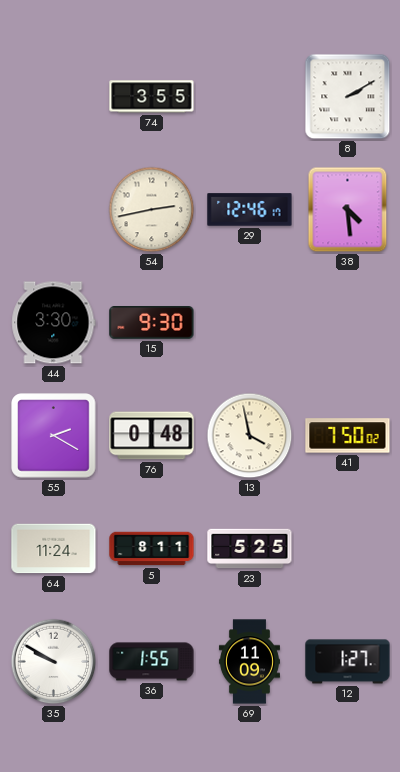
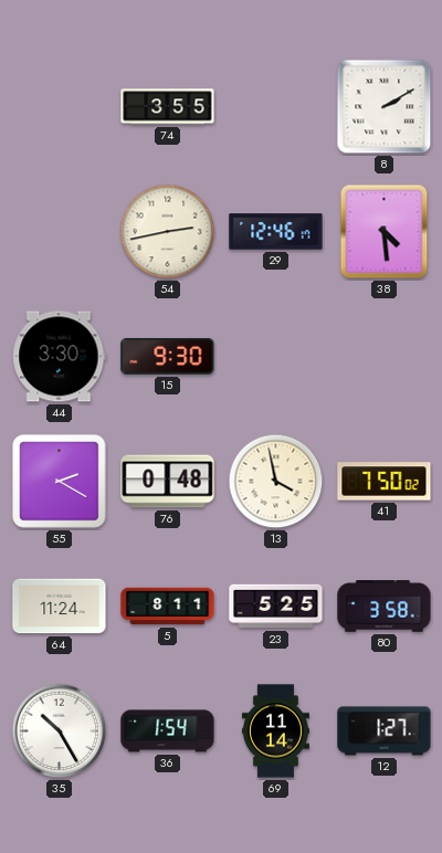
80: none -> 3:58
35: 9:50 -> 10:25
36: 1:55 -> 1:54
69: 11:09 -> 11:14
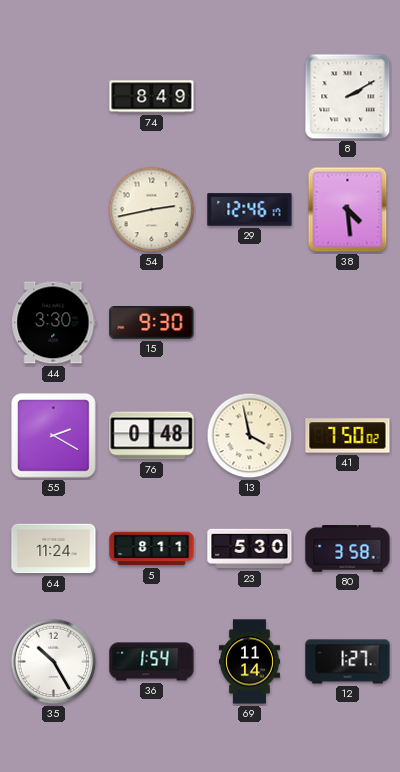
74: 3:55 -> 8:49
23: 5:25 -> 5:30
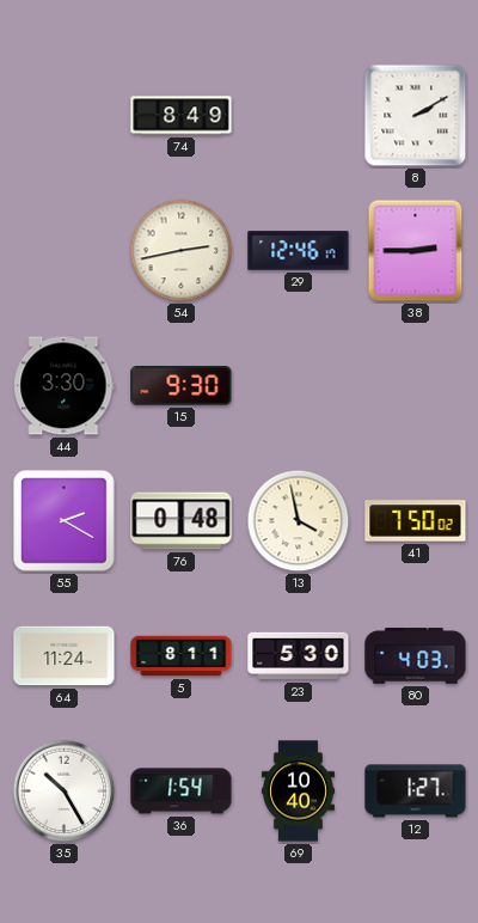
38: 4:29 -> 2:45
80: 3:58 -> 4:03
69: 11:14 -> 10:40
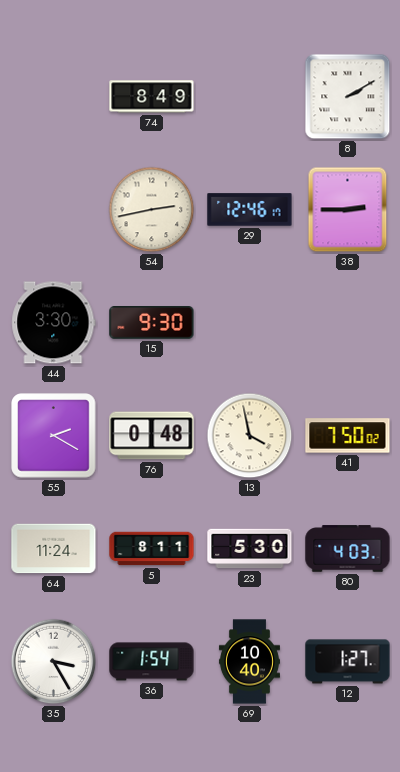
35: 10:25 -> 3:25
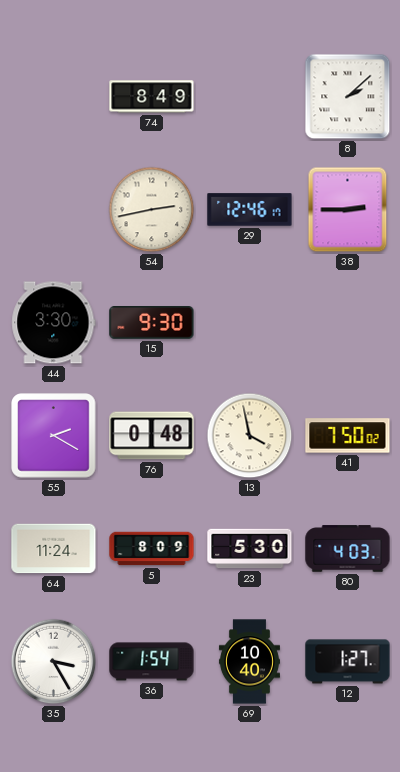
8: 2:10 -> 2:08
5: 8:11 -> 8:09
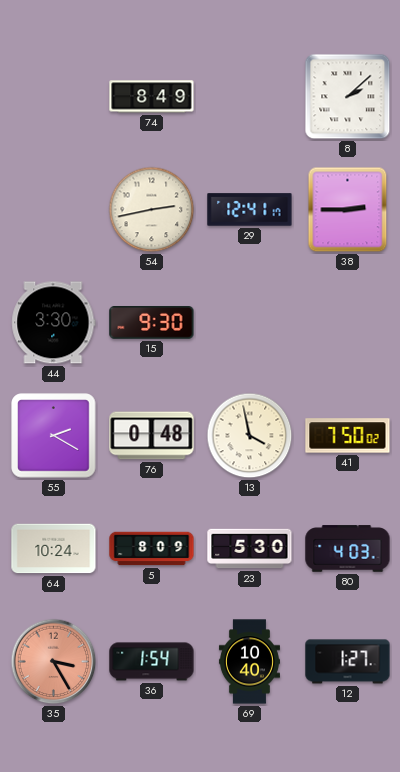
29: 12:46 -> 12:41
64: 11:24 -> 10:24
35 dial: white -> salmon
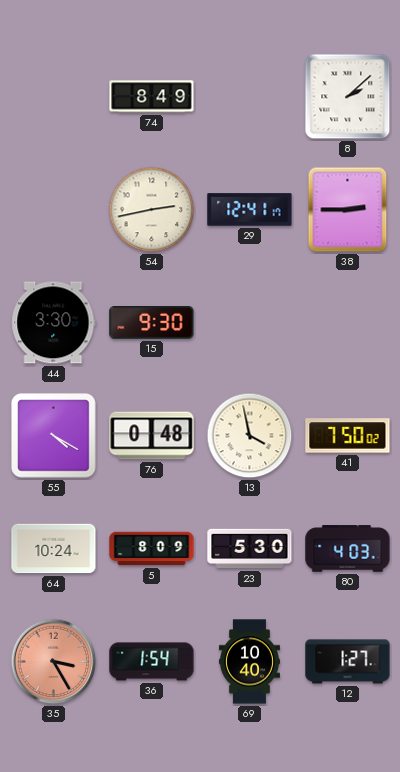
55: 2:20 -> 4:20
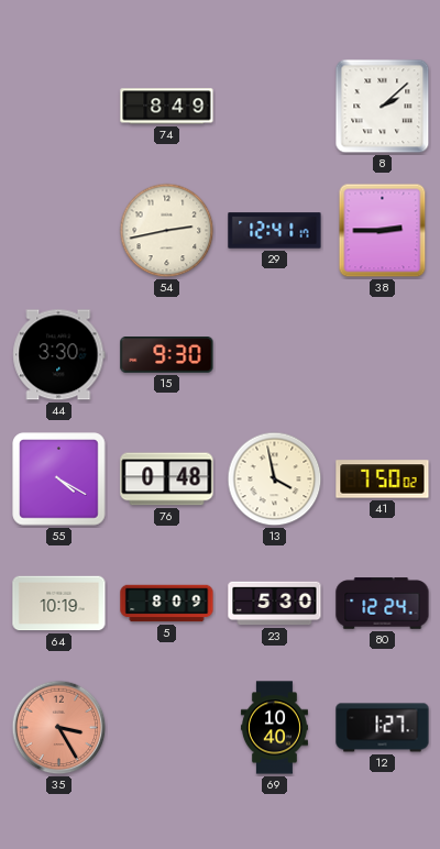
64: 10:24 -> 10:19
80: 4:03 -> 12:24
36: 1:54 -> none
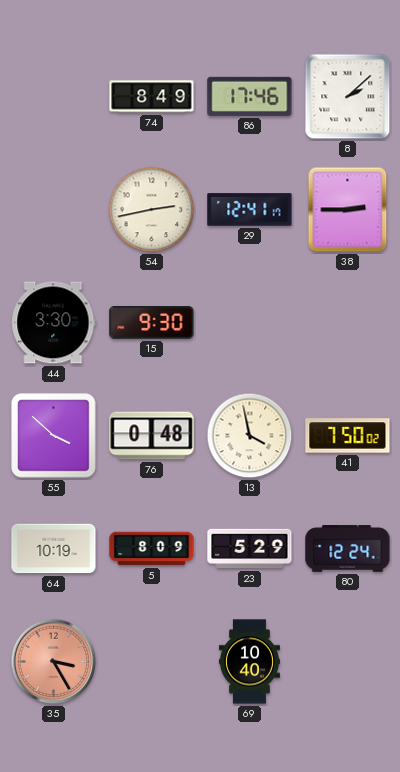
86: none -> 17:46
55: 4:20 -> 3:52
23: 5:30 -> 5:29
12: 1:27 -> none
